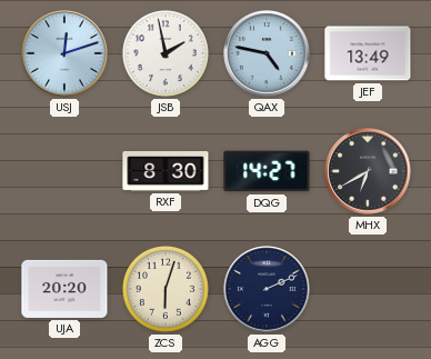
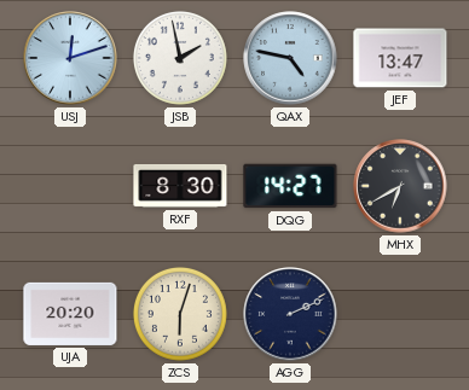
JEF: 13:49 -> 13:47
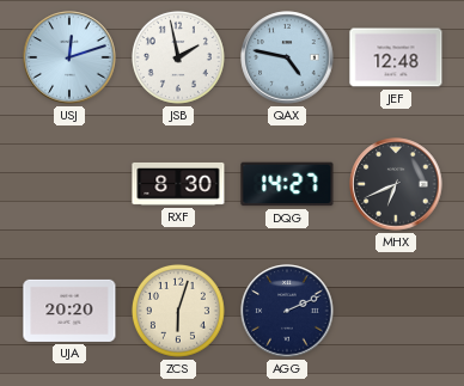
JEF: 13:47 -> 12:48
MHX: 6:40 -> 6:41
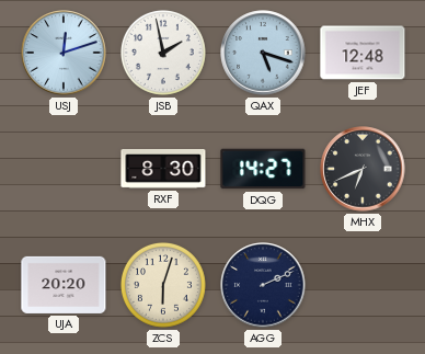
QAX: 4:47 -> 5:18
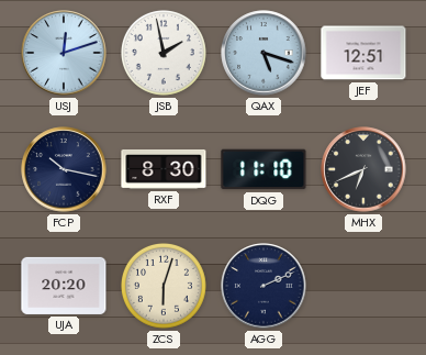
JEF: 12:48 -> 12:51
FCP: none -> 10:17
DQG: 14:27 -> 11:10
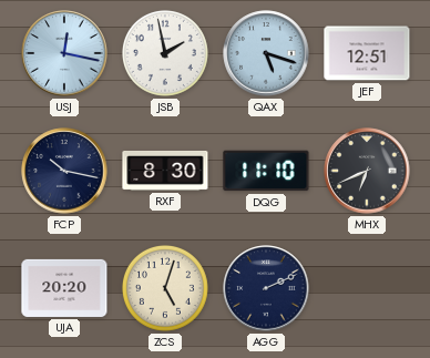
USJ: 12:12 -> 12:17
ZCS: 6:03 -> 5:03
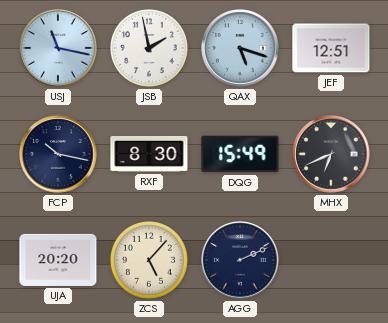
USJ: 12:17 -> 11:17
DQG: 11:10 -> 15:49
ZCS: 5:03 -> 5:07
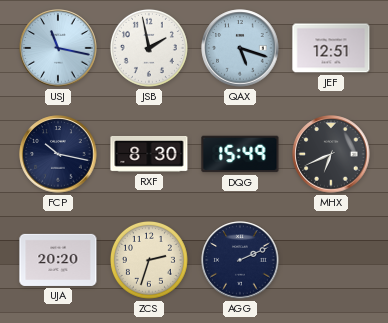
ZCS: 5:07 -> 2:33
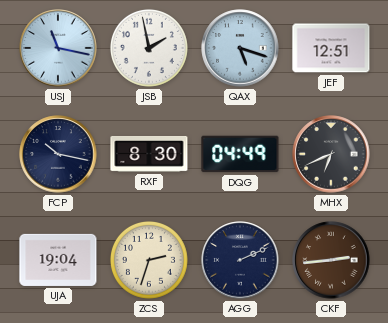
DQG: 15:49 -> 04:49
UJA: 20:20 -> 19:04
CKF: none -> 2:44
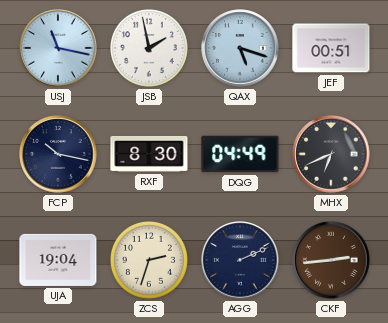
JEF: 12:51 -> 00:51
